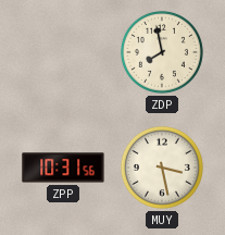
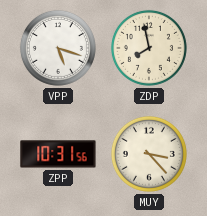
VPP: none -> 5:18
MUY: 3:28 -> 3:23
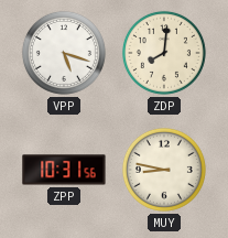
ZDP: 7:58 -> 8:01
MUY: 3:23 -> 8:47
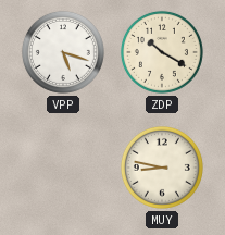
ZDP: 8:01 -> 10:20
ZPP: 10:31 -> none
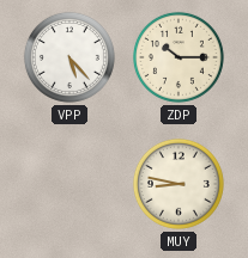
VPP: 5:18 -> 5:23
ZDP: 10:20 -> 10:15
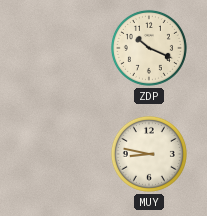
VPP: 5:23 -> none
ZDP: 10:15 -> 10:19
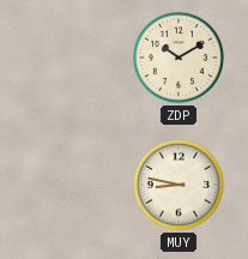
ZDP: 10:19 -> 10:10
